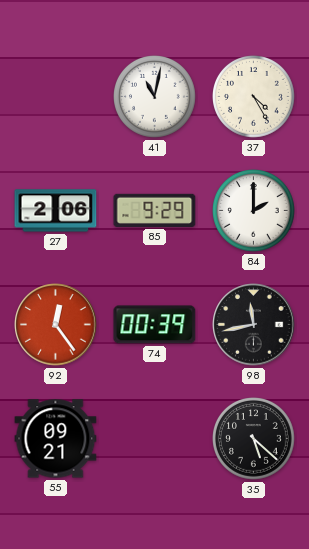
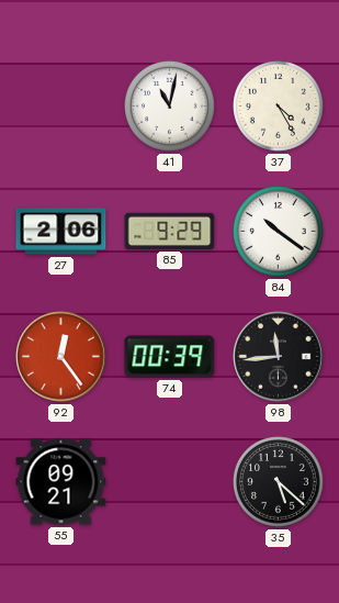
84: 2:00 -> 10:21
98: 11:43 -> 11:44
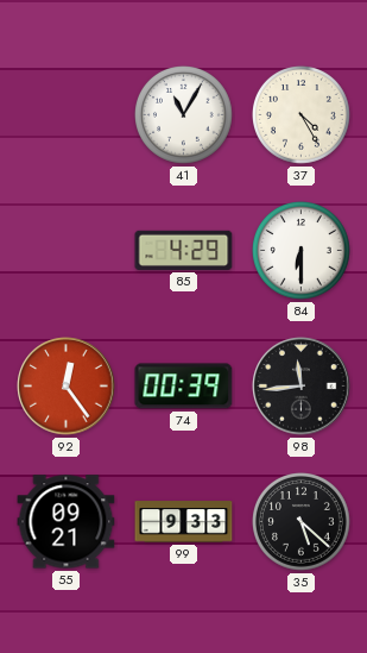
41: 11:02 -> 11:05
27: 2:06 -> none
85: 9:29 -> 4:29
84: 10:21 -> 6:30
99: none -> 9:33
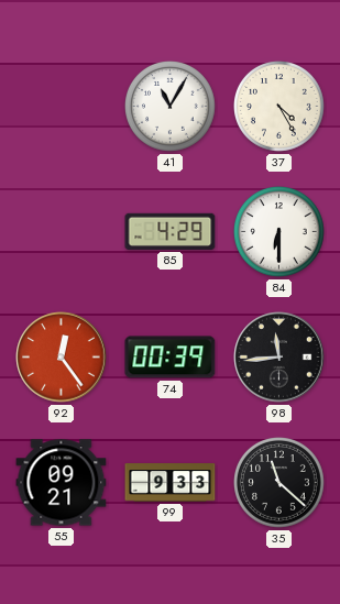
35: 5:22 -> 11:22
